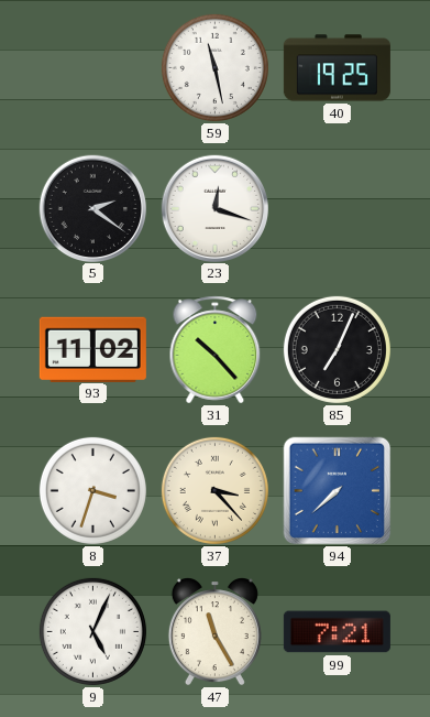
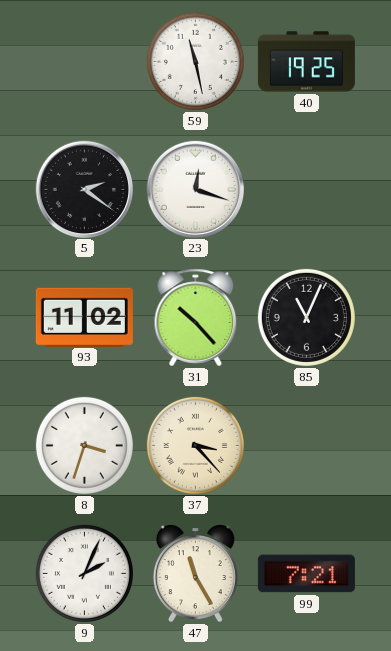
85: 7:04 -> 11:04
94: 7:38 -> none
9: 5:04 -> 2:04
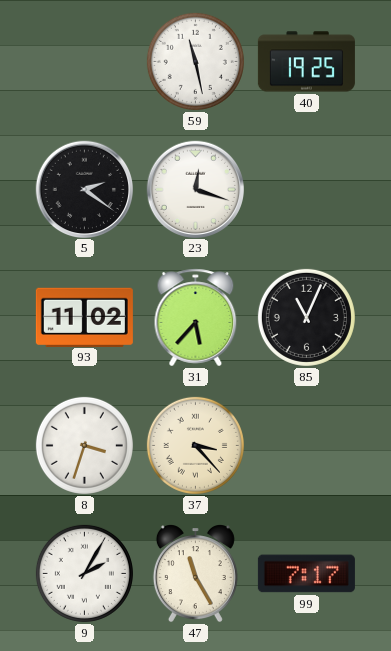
31: 10:23 -> 5:37
9: 2:04 -> 2:05
99: 7:21 -> 7:17
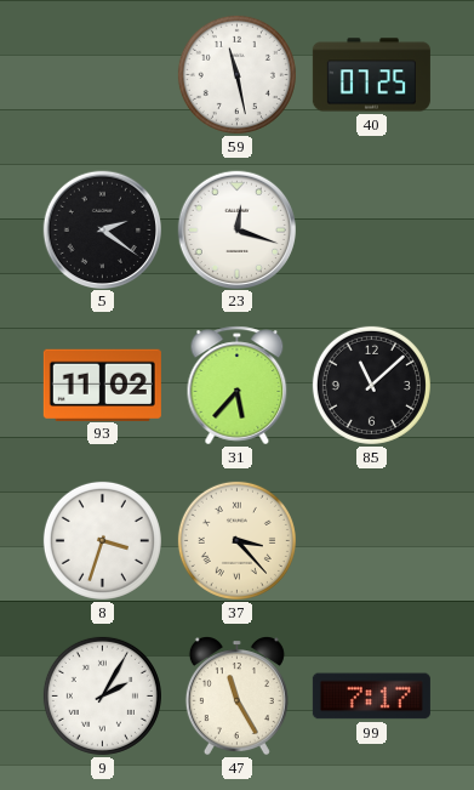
40: 19:25 -> 07:25
85: 11:04 -> 11:08
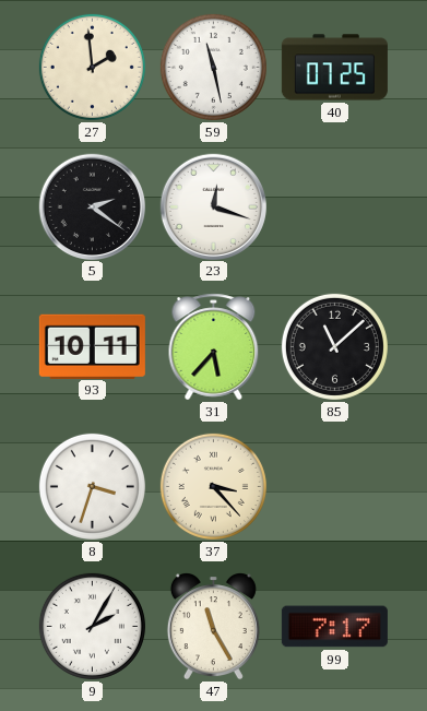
27: none -> 1:59
93: 11:02 -> 10:11
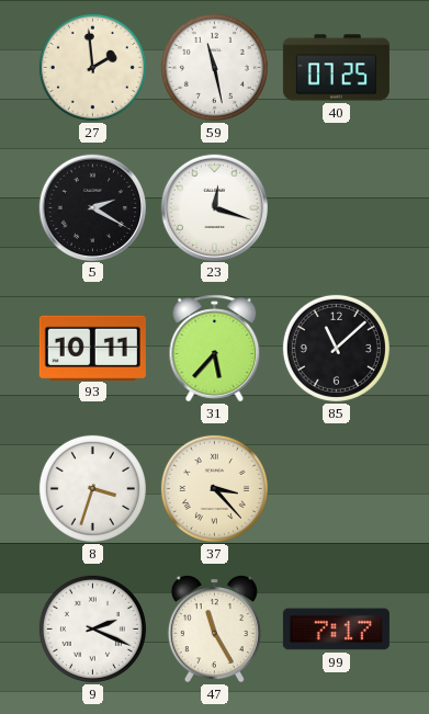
5: 2:21 -> 2:20
9: 2:05 -> 2:19
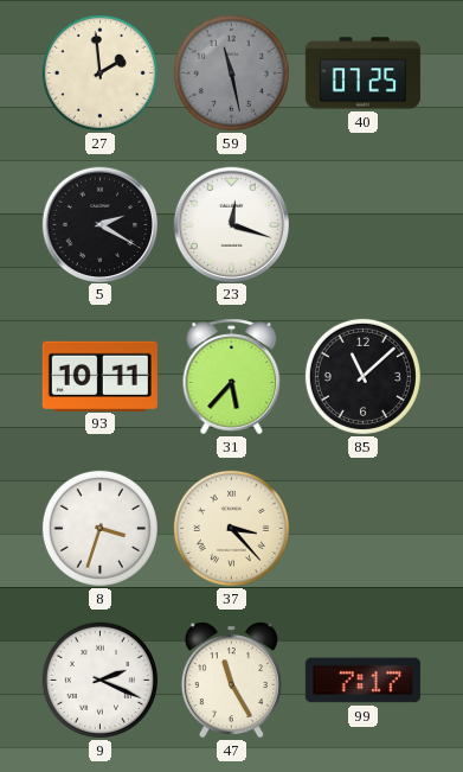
59 dial: white -> grey
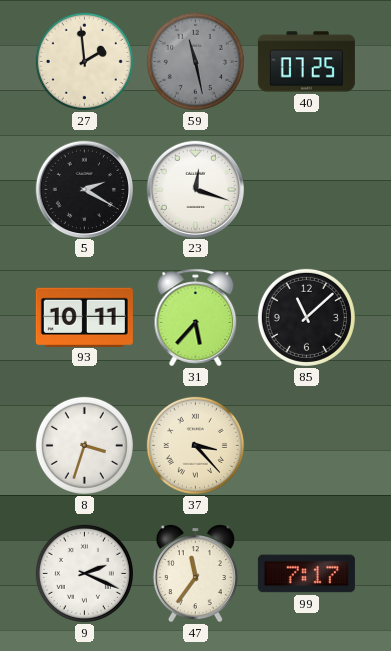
47: 11:25 -> 11:36
